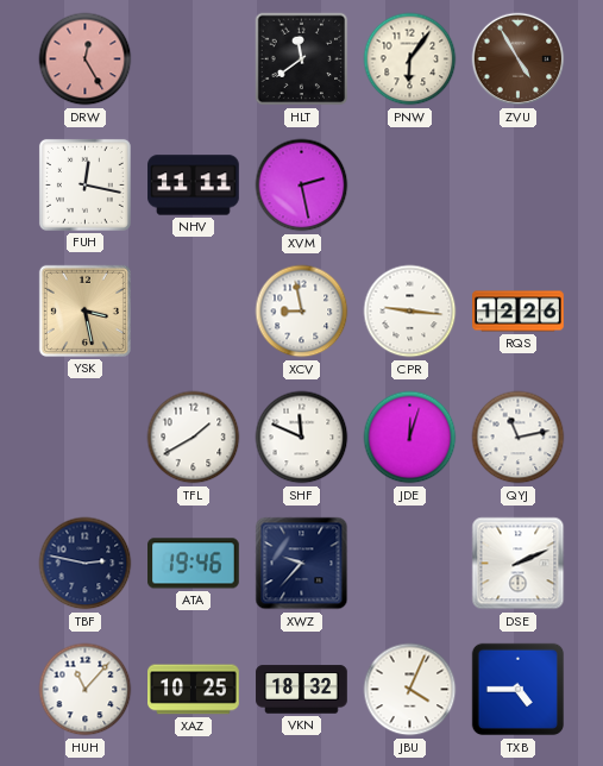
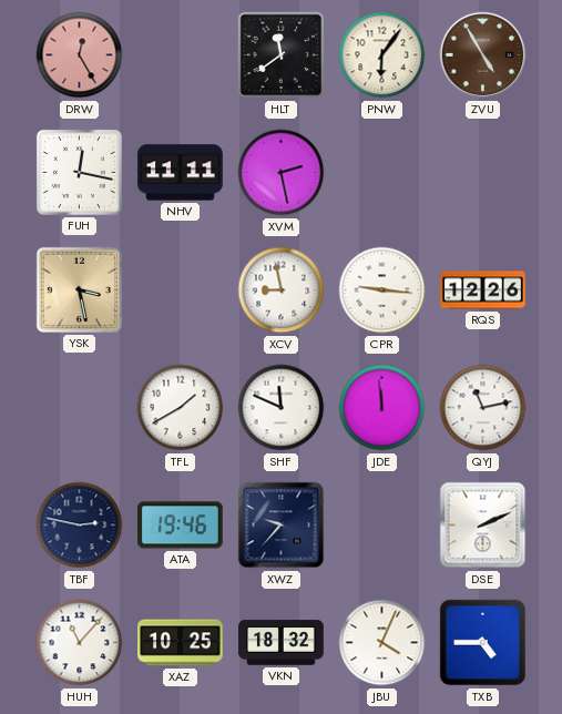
JDE: 12:03 -> 11:59
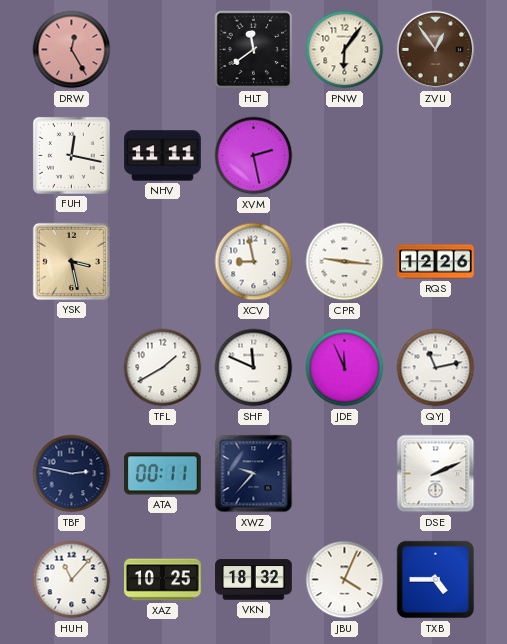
ZVU: 4:55 -> 12:54
JDE: 11:59 -> 11:56
ATA: 19:46 -> 00:11
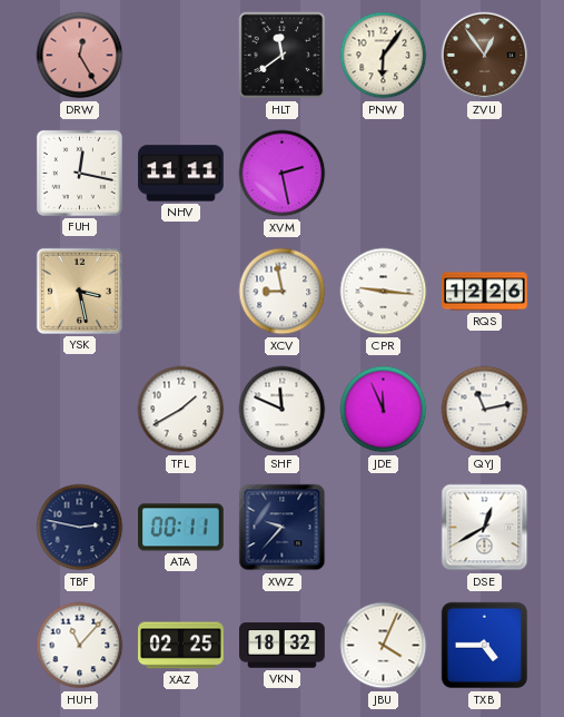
DSE: 2:11 -> 12:40
XAZ: 10:25 -> 02:25
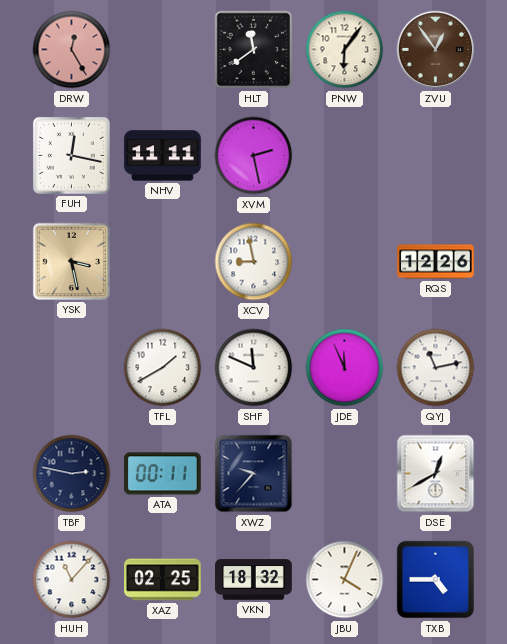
CPR: 9:16 -> none
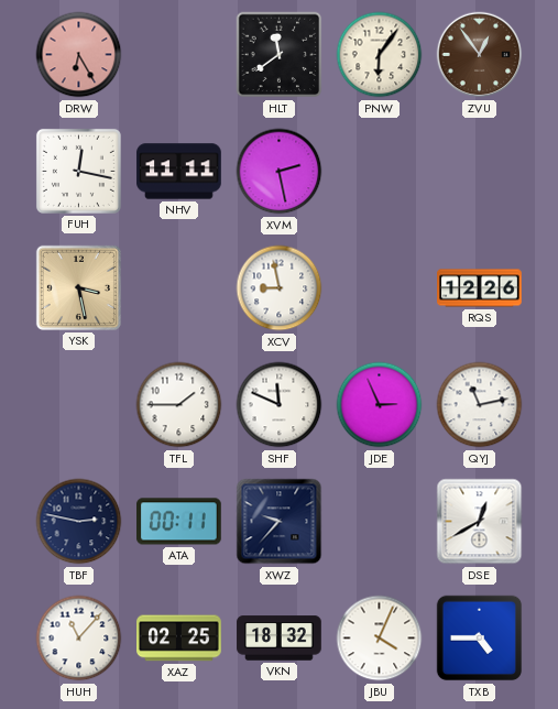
DRW: 12:25 -> 6:25
TFL: 1:40 -> 1:45
JDE: 11:56 -> 2:56
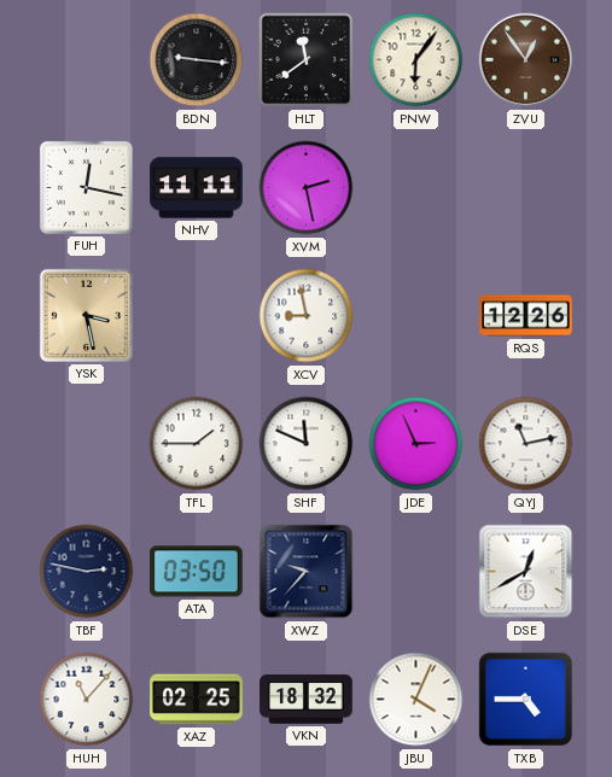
DRW: 6:25 -> none
BDN: none -> 9:16
ATA: 00:11 -> 03:50
